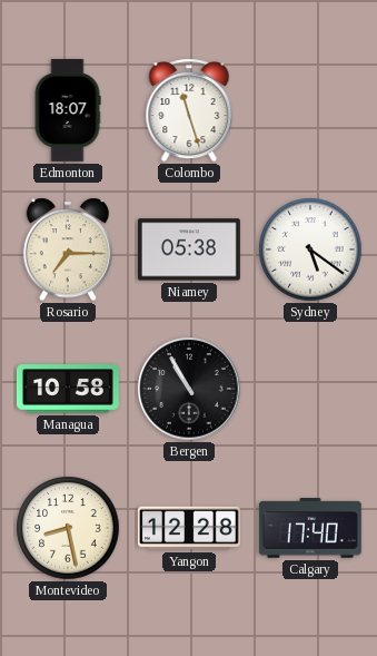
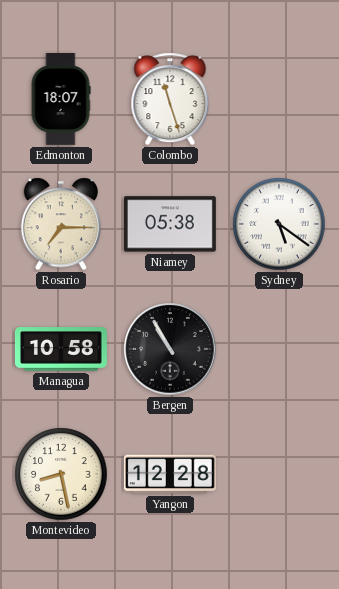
Calgary: 17:40 -> none
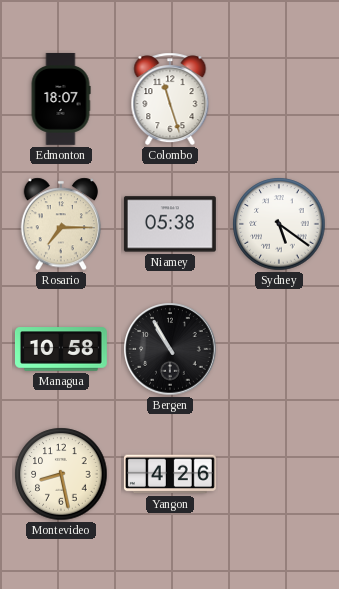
Yangon: 12:28 -> 4:26
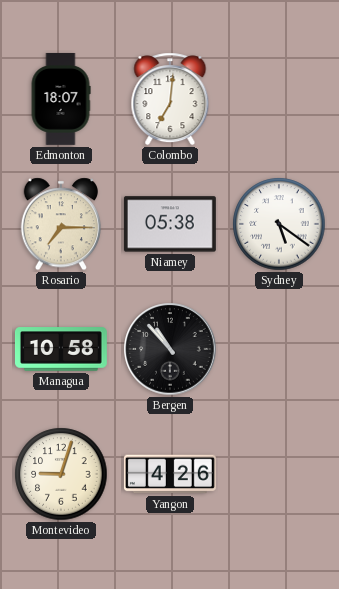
Colombo: 11:27 -> 7:01
Bergen: 10:55 -> 10:53
Montevideo: 8:28 -> 9:03
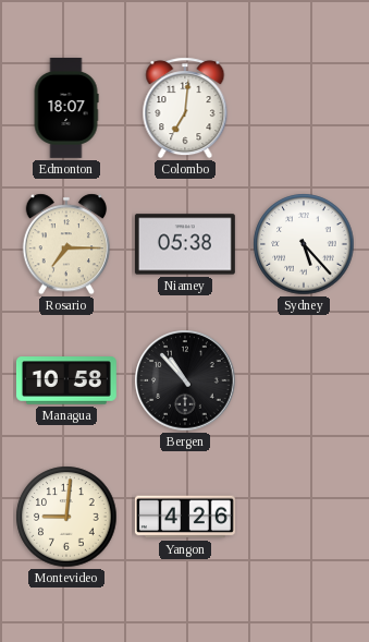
Sydney: 5:21 -> 5:23
Montevideo: 9:03 -> 9:01
